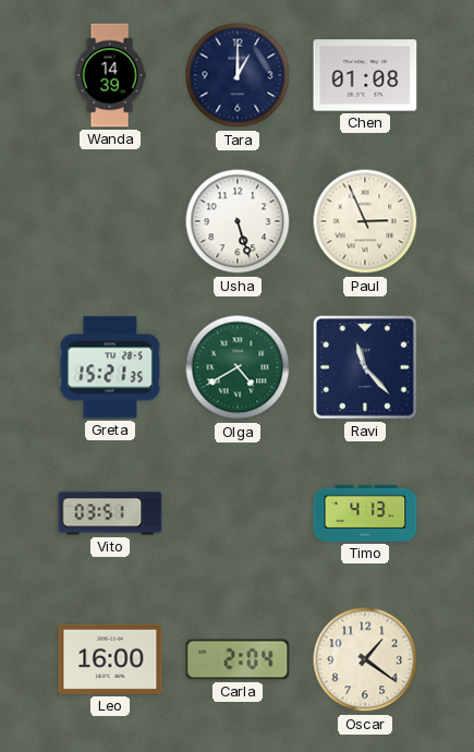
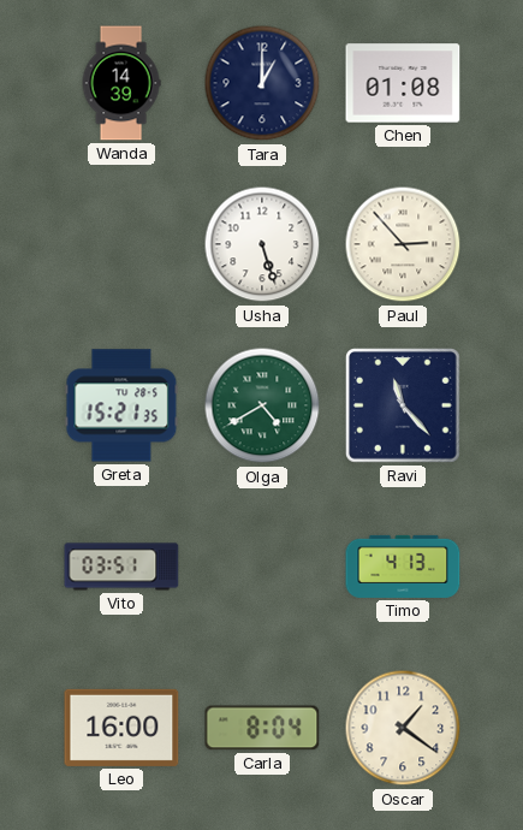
Paul: 2:56 -> 2:53
Carla: 2:04 -> 8:04
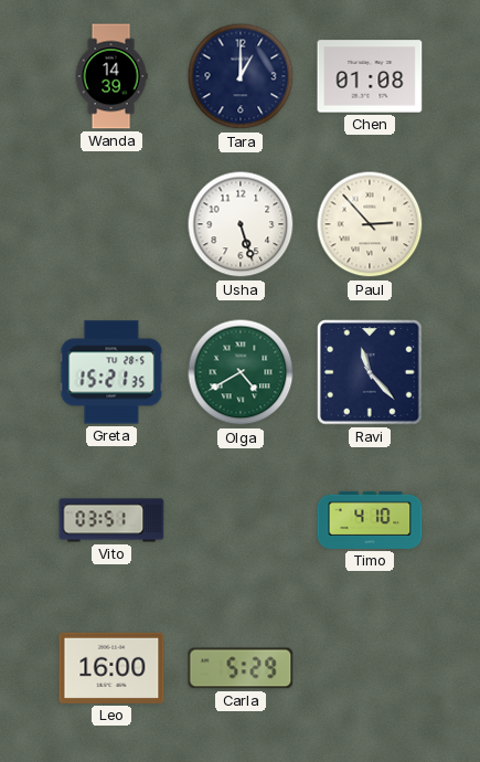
Timo: 4:13 -> 4:10
Carla: 8:04 -> 5:29
Oscar: 1:21 -> none
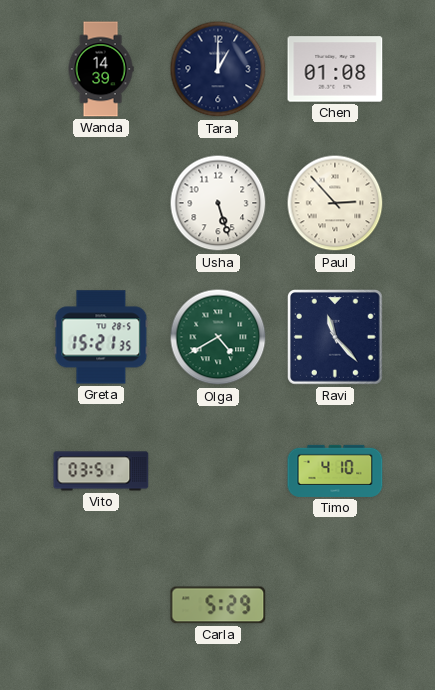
Leo: 16:00 -> none
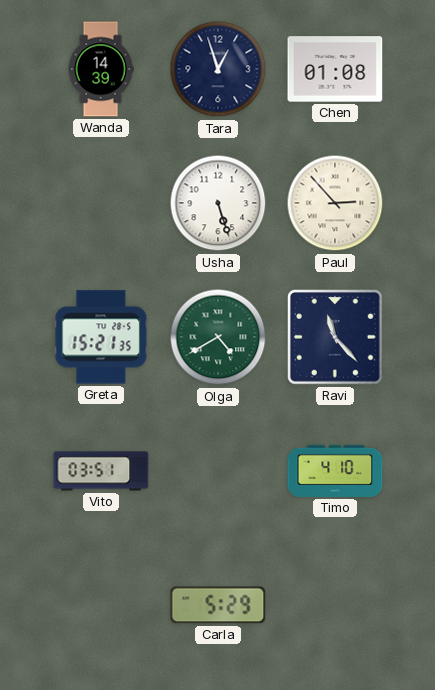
Tara: 1:00 -> 12:57
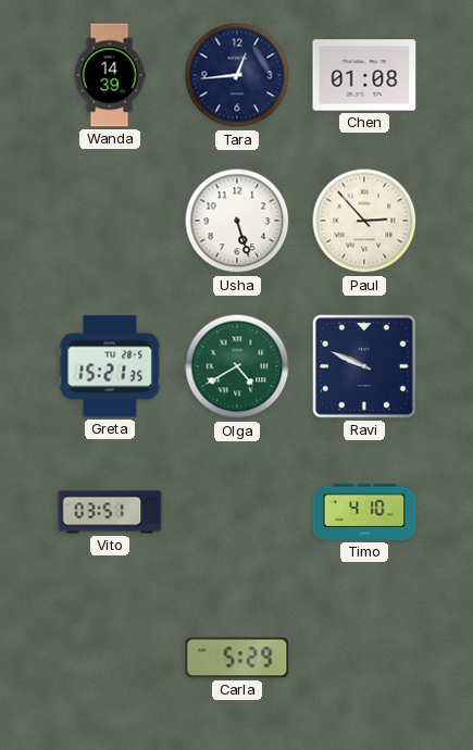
Tara: 12:57 -> 12:44
Ravi: 11:23 -> 9:49
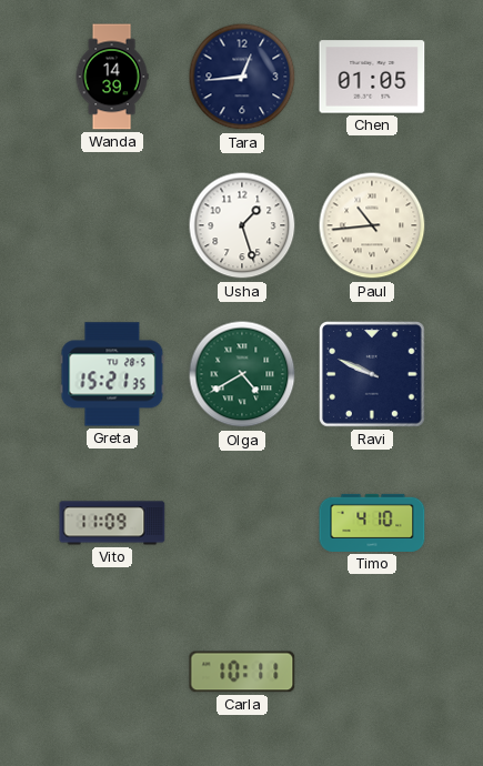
Chen: 01:08 -> 01:05
Usha: 5:27 -> 1:27
Paul: 2:53 -> 10:44
Vito: 03:51 -> 11:09
Carla: 5:29 -> 10:11
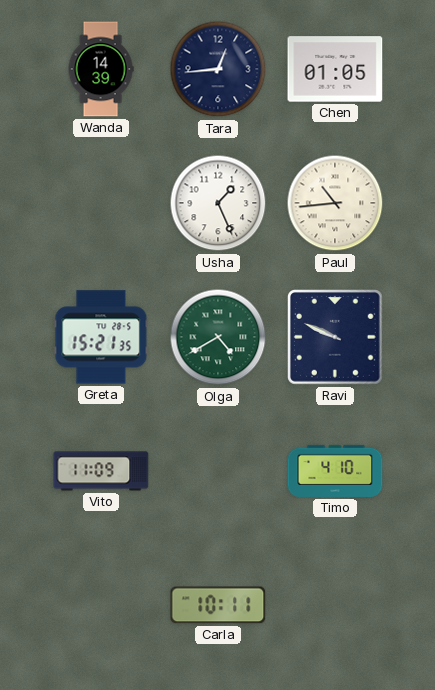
Usha: 1:27 -> 1:26
